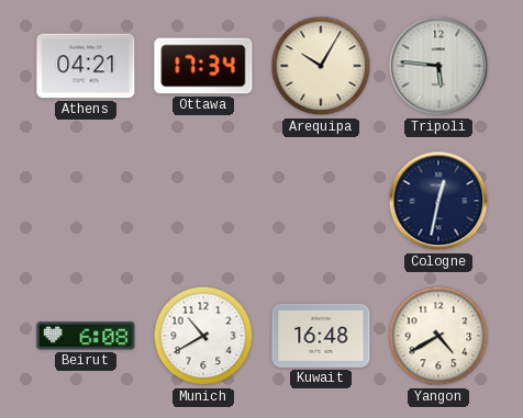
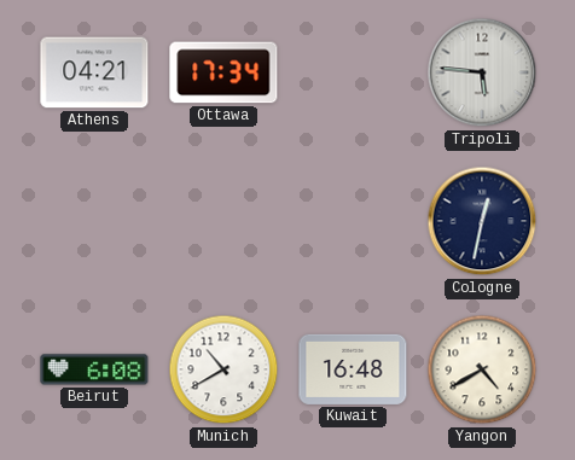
Arequipa: 10:05 -> none
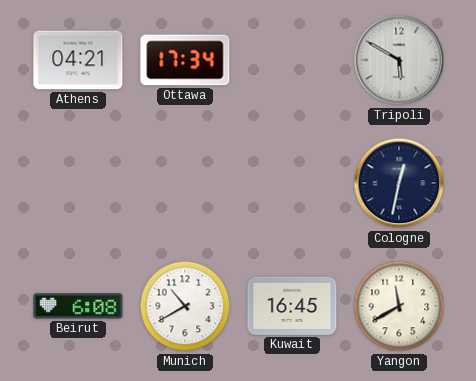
Tripoli: 5:46 -> 5:50
Kuwait: 16:48 -> 16:45
Yangon: 4:40 -> 11:40
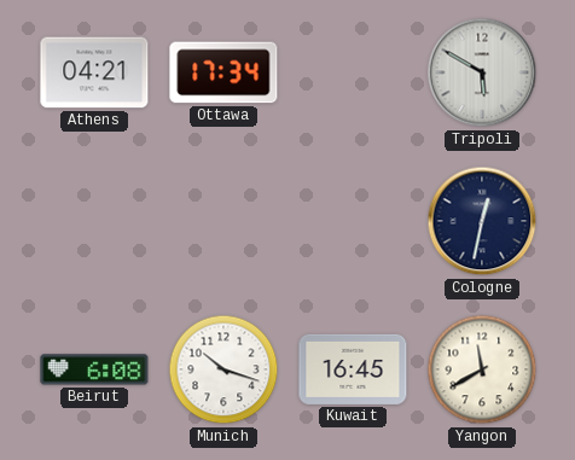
Munich: 10:40 -> 10:18
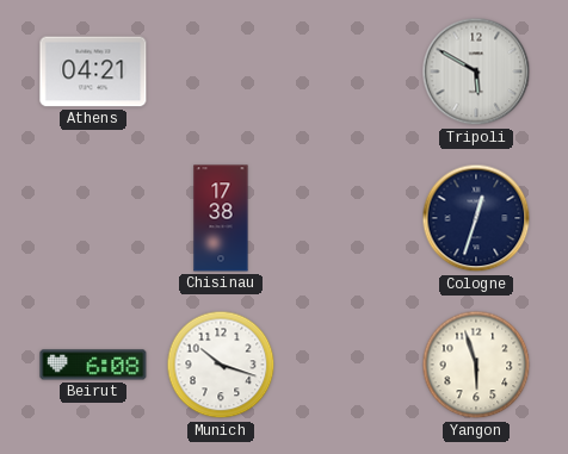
Ottawa: 17:34 -> none
Chisinau: none -> 17:38
Cologne: 12:32 -> 12:33
Kuwait: 16:45 -> none
Yangon: 11:40 -> 5:57
